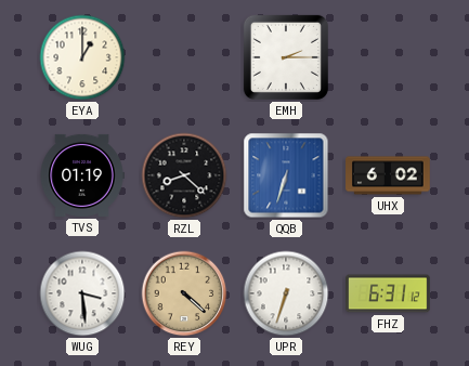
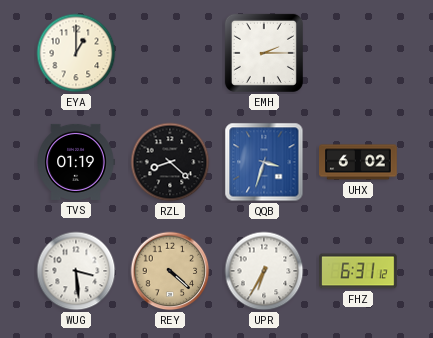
QQB: 6:33 -> 3:33
UPR: 6:33 -> 6:35
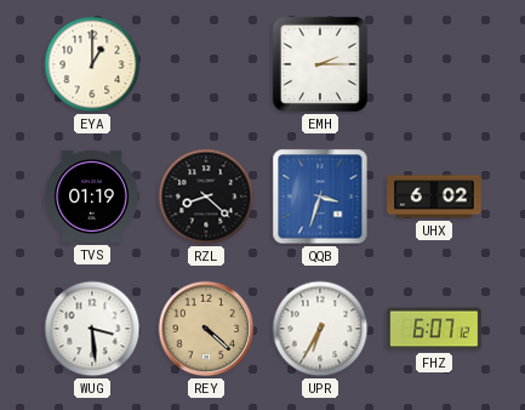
FHZ: 6:31 -> 6:07
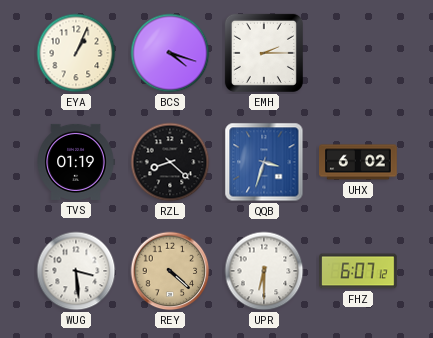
EYA: 1:00 -> 1:04
BCS: none -> 4:18
UPR: 6:35 -> 6:30
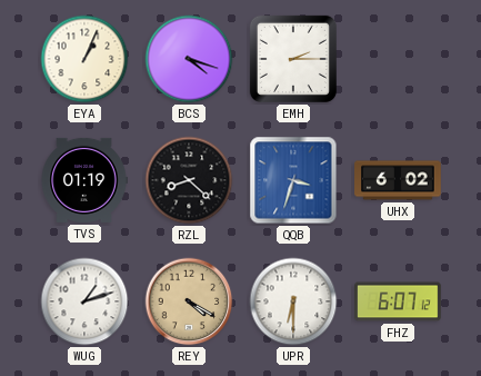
WUG: 3:29 -> 1:12
REY: 4:22 -> 4:20
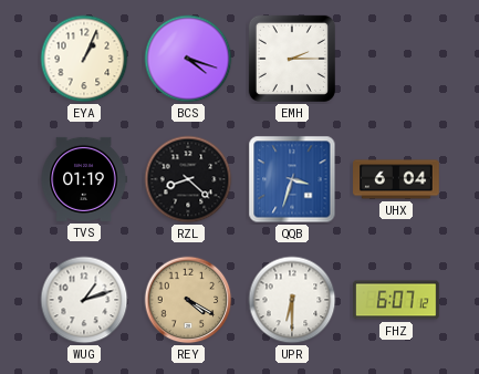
UHX: 6:02 -> 6:04
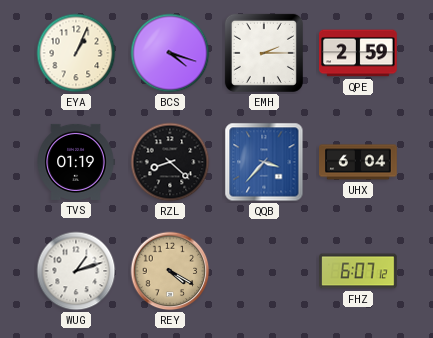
QPE: none -> 2:59
QQB: 3:33 -> 3:37
UPR: 6:30 -> none
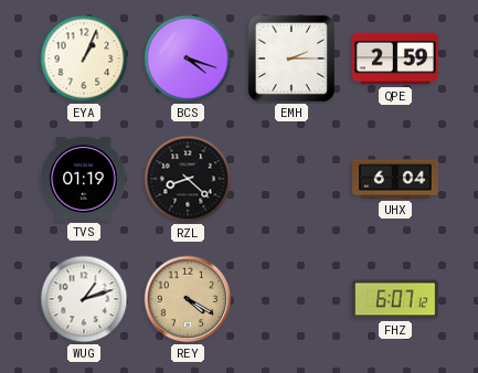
QQB: 3:37 -> none
